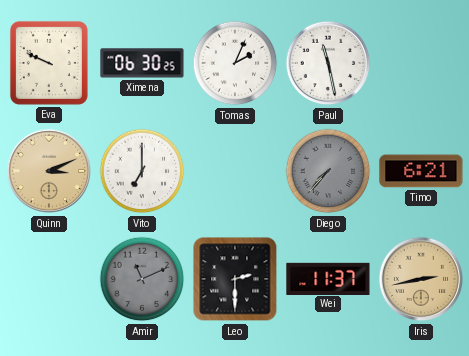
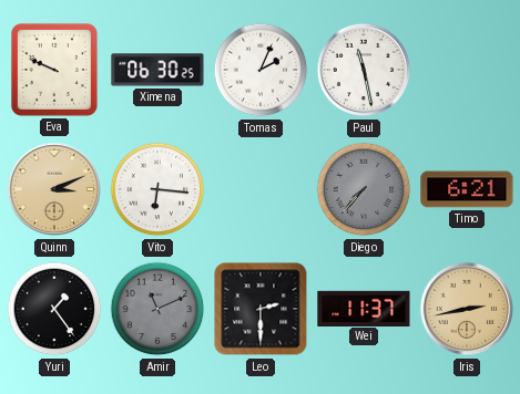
Vito: 7:00 -> 6:16
Yuri: none -> 1:24
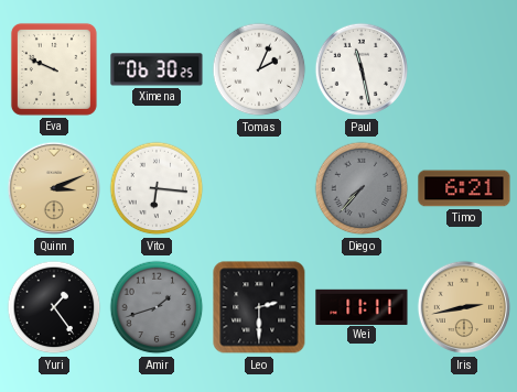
Amir: 11:11 -> 1:42
Wei: 11:37 -> 11:11
